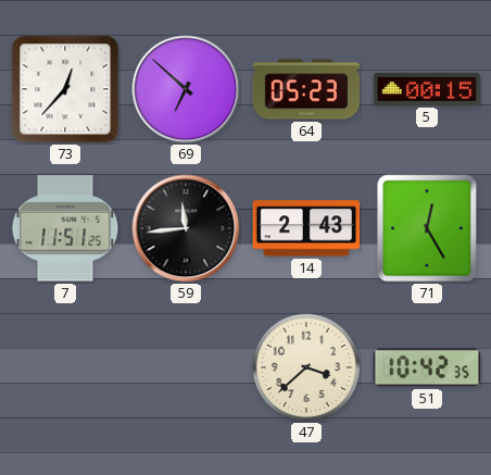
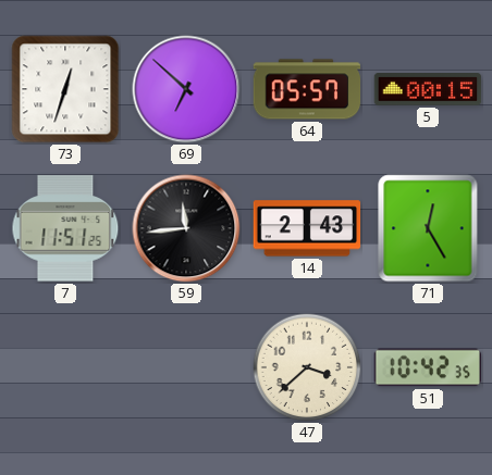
73: 12:37 -> 12:33
64: 05:23 -> 05:57
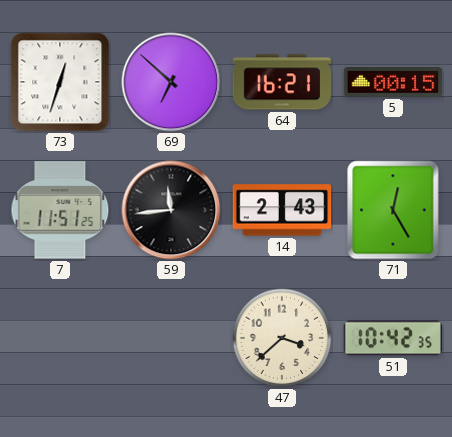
64: 05:57 -> 16:21
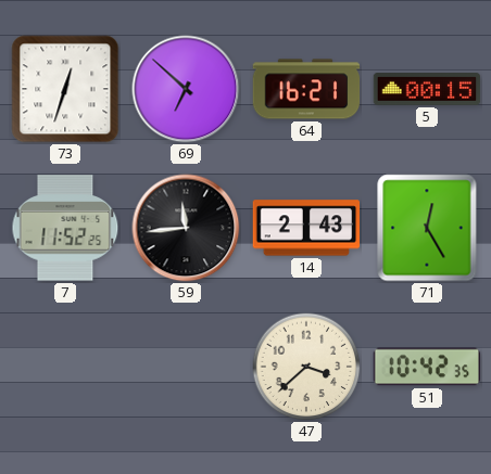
7: 11:51 -> 11:52
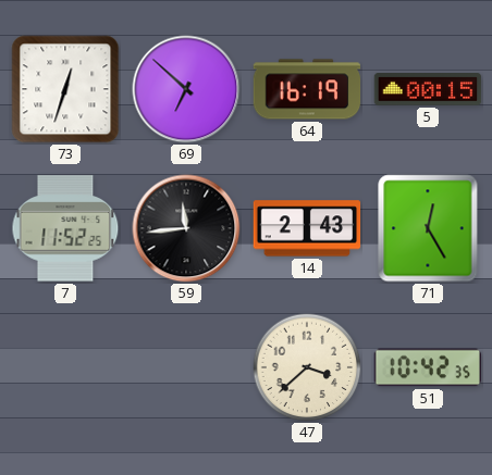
64: 16:21 -> 16:19
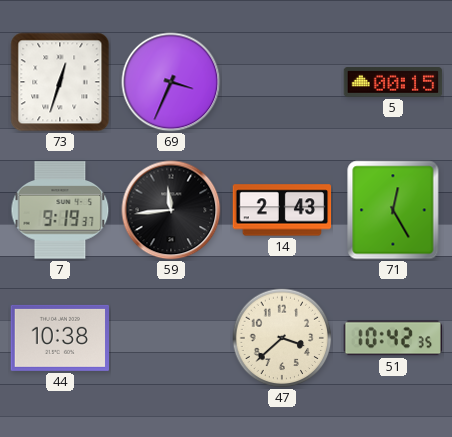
69: 6:52 -> 3:34
64: 16:19 -> none
7: 11:52 -> 9:19
44: none -> 10:38
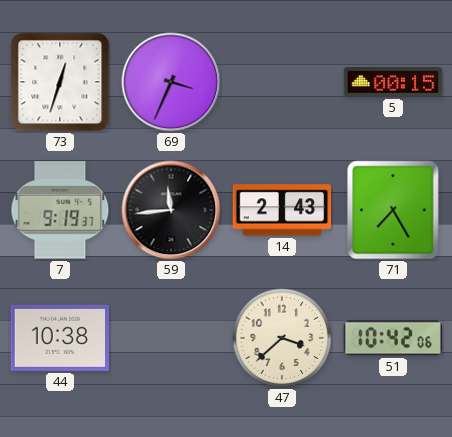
71: 12:25 -> 7:25
51: 10:42:35 -> 10:42:06
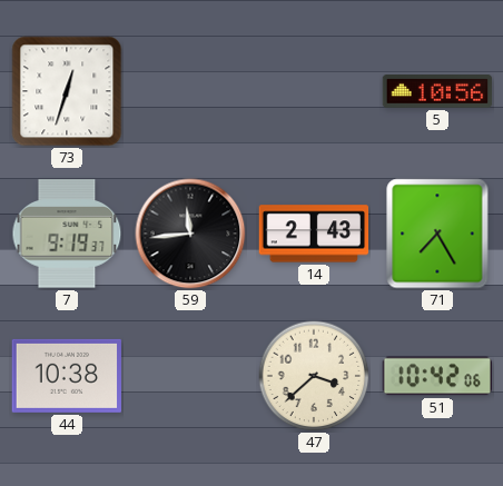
69: 3:34 -> none
5: 00:15 -> 10:56
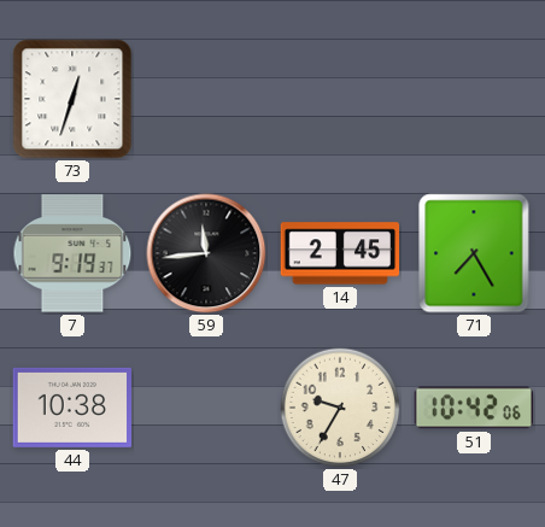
5: 10:56 -> none
14: 2:43 -> 2:45
47: 3:38 -> 9:35
